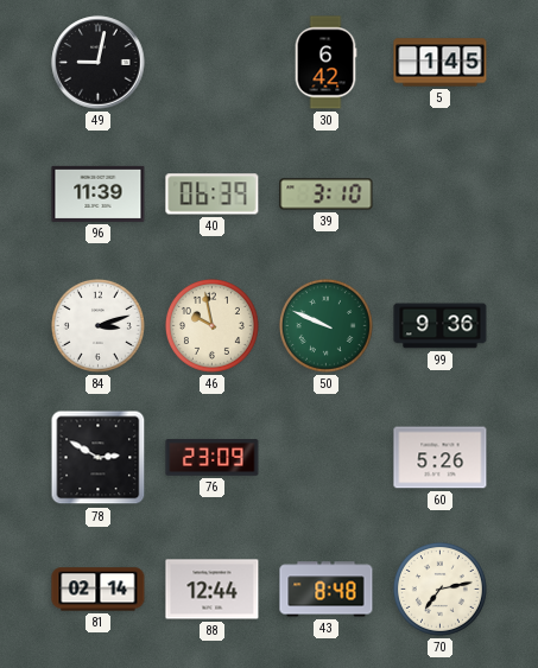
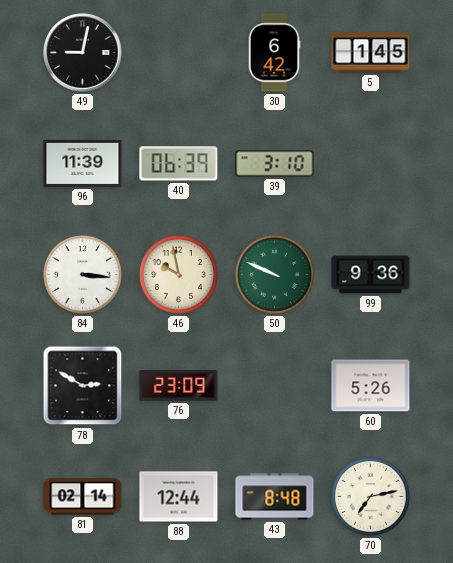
84: 3:12 -> 3:16
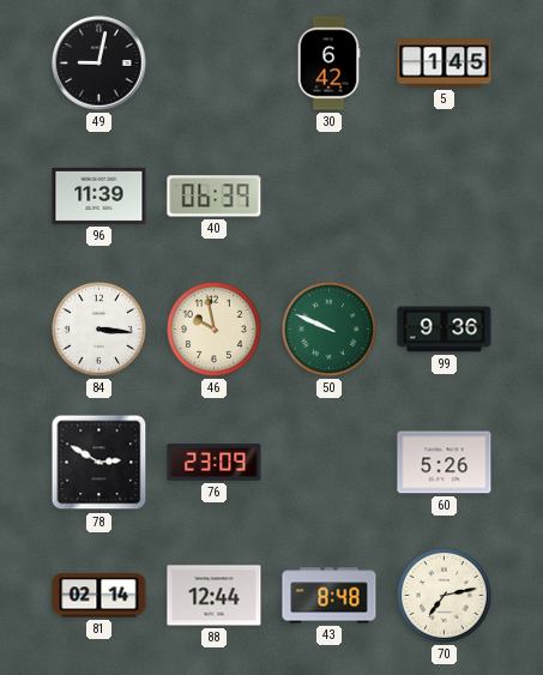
39: 3:10 -> none
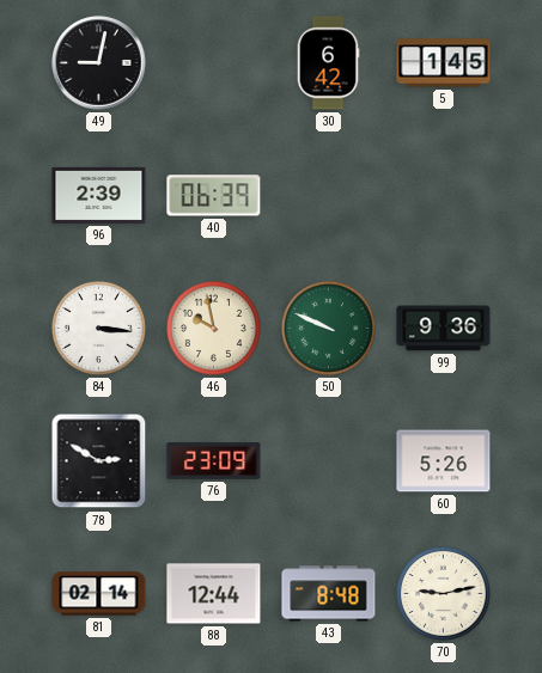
96: 11:39 -> 2:39
70: 7:13 -> 9:13
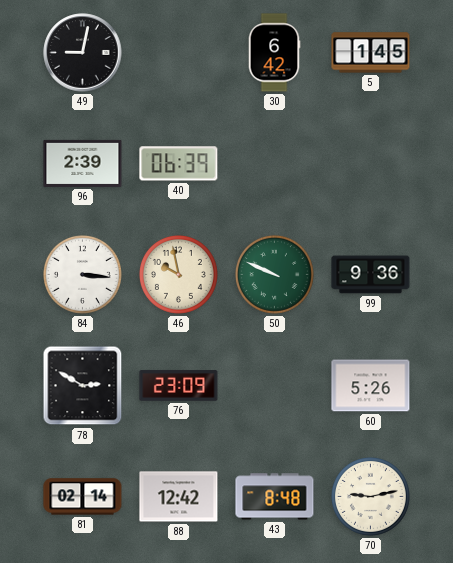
88: 12:44 -> 12:42
